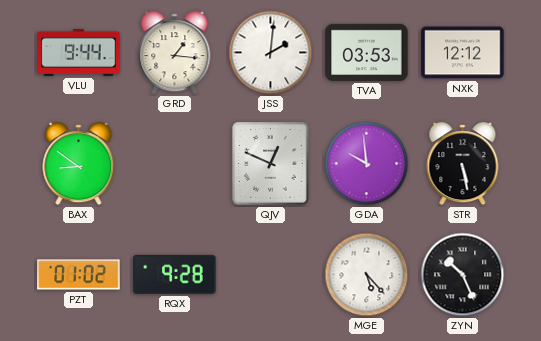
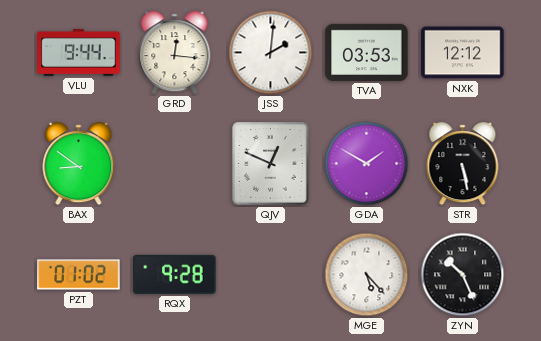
GRD: 1:16 -> 12:16
GDA: 9:59 -> 1:50
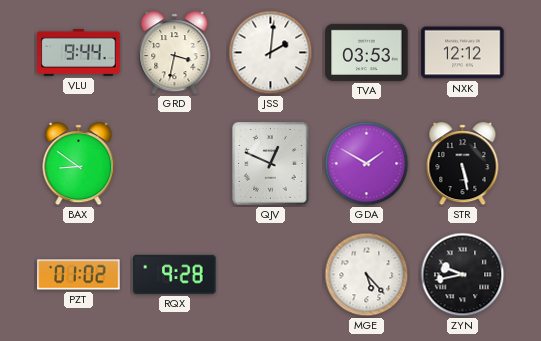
GRD: 12:16 -> 3:32
ZYN: 10:26 -> 9:43
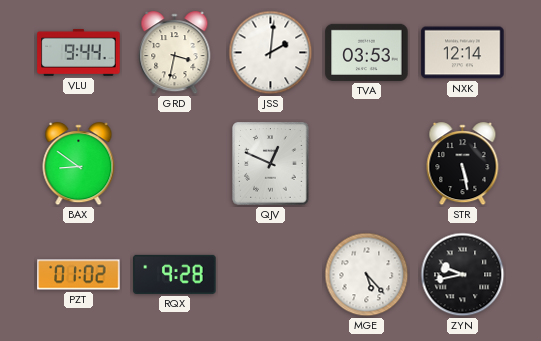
NXK: 12:12 -> 12:14
GDA: 1:50 -> none
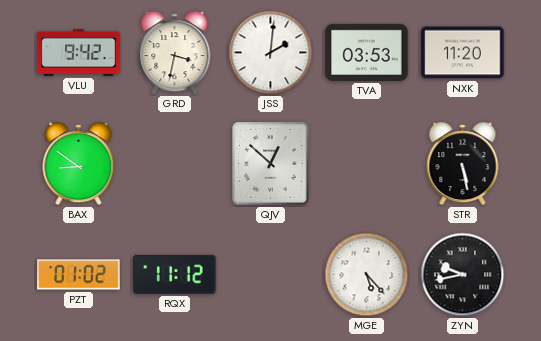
VLU: 9:44 -> 9:42
NXK: 12:14 -> 11:20
QJV: 12:49 -> 12:52
RQX: 9:28 -> 11:12
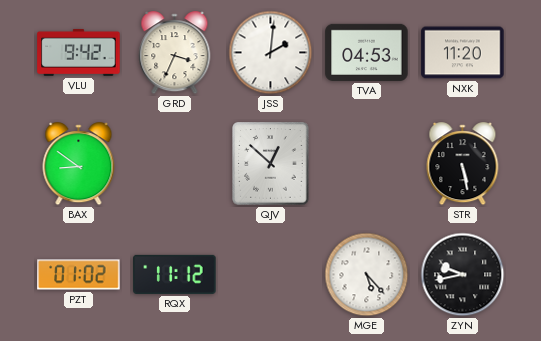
GRD: 3:32 -> 3:34
TVA: 03:53 -> 04:53
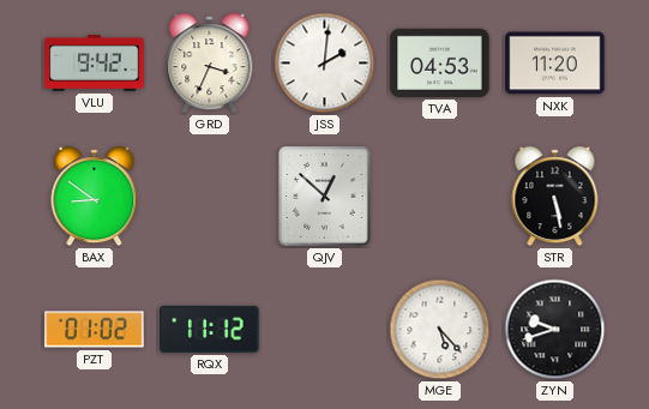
ZYN: 9:43 -> 9:42
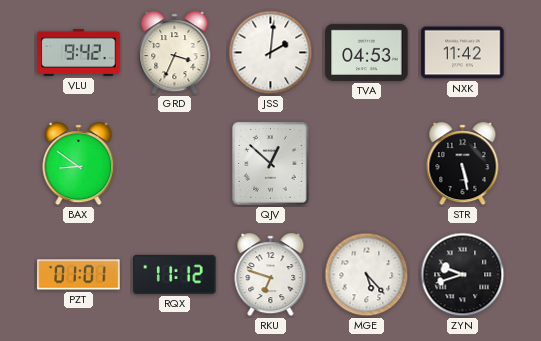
NXK: 11:20 -> 11:42
PZT: 01:02 -> 01:01
RKU: none -> 6:48
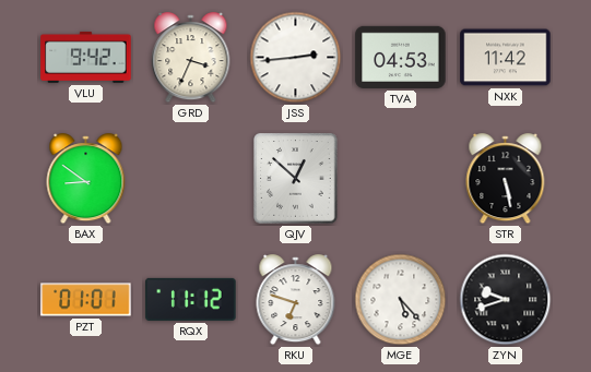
JSS: 2:01 -> 2:44
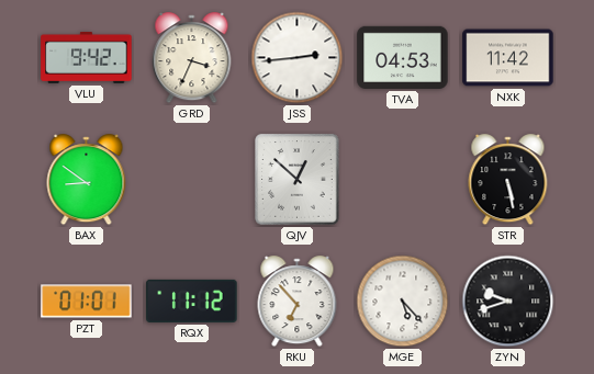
RKU: 6:48 -> 6:53
